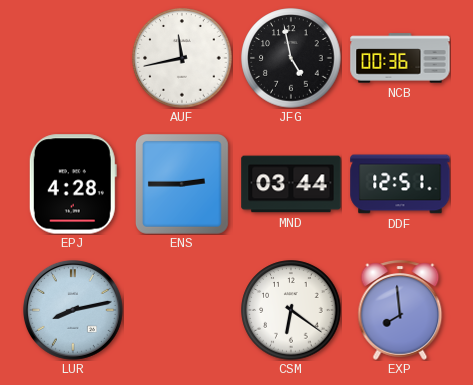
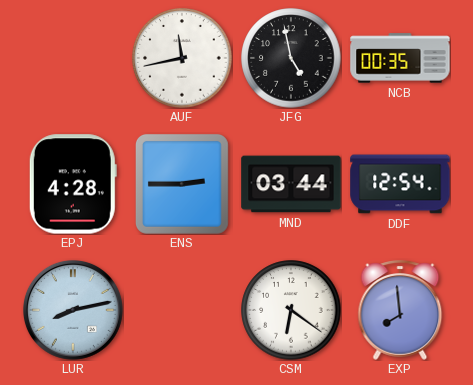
NCB: 00:36 -> 00:35
DDF: 12:51 -> 12:54
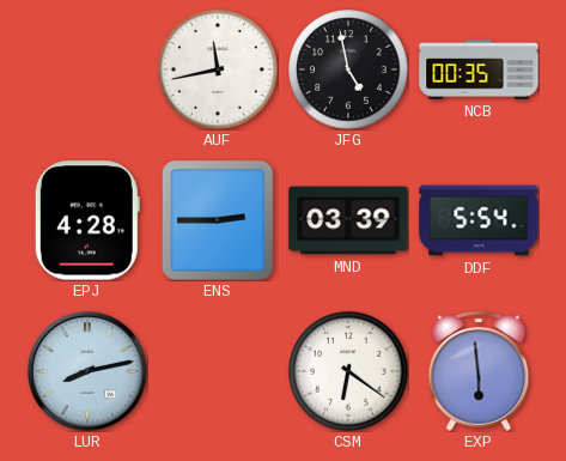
MND: 03:44 -> 03:39
DDF: 12:54 -> 5:54
EXP: 7:59 -> 5:59
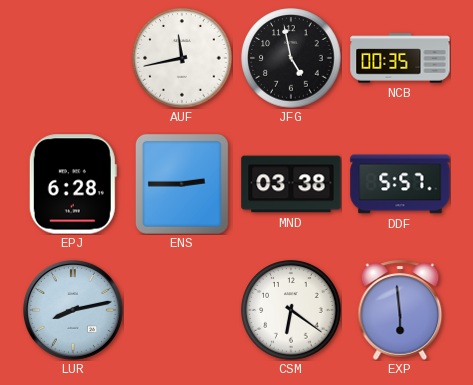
EPJ: 4:28 -> 6:28
MND: 03:39 -> 03:38
DDF: 5:54 -> 5:57
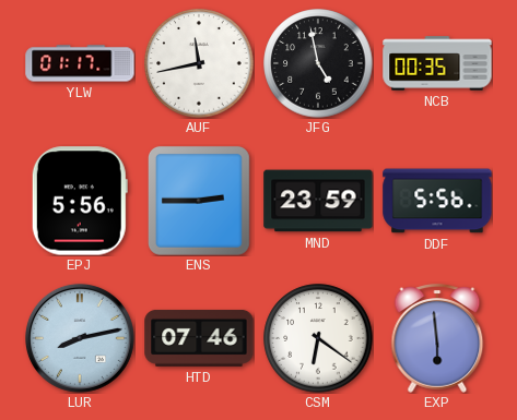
YLW: none -> 01:17
EPJ: 6:28 -> 5:56
MND: 03:38 -> 23:59
DDF: 5:57 -> 5:56
HTD: none -> 07:46
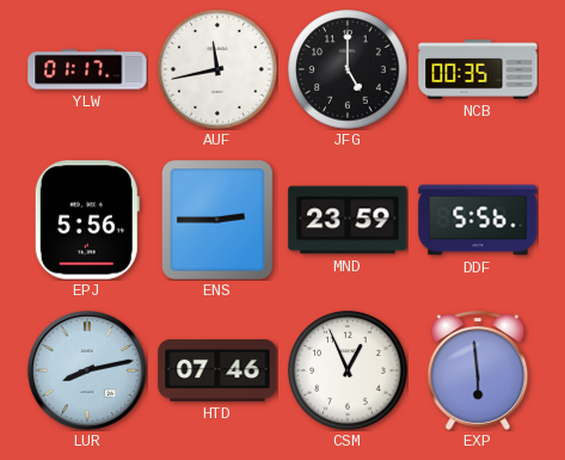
JFG: 4:58 -> 5:00
CSM: 6:21 -> 12:56
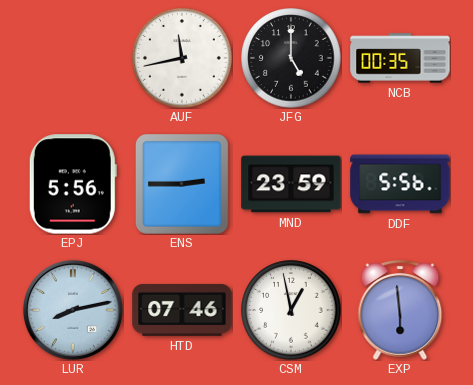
YLW: 01:17 -> none
CSM: 12:56 -> 12:58
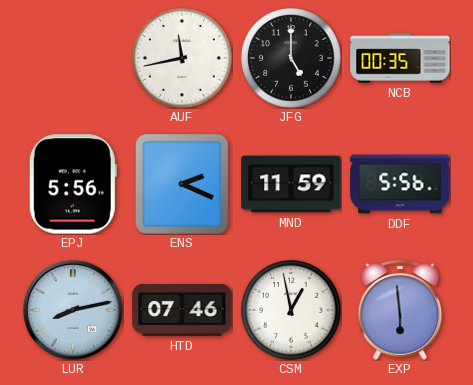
ENS: 2:45 -> 2:19
MND: 23:59 -> 11:59
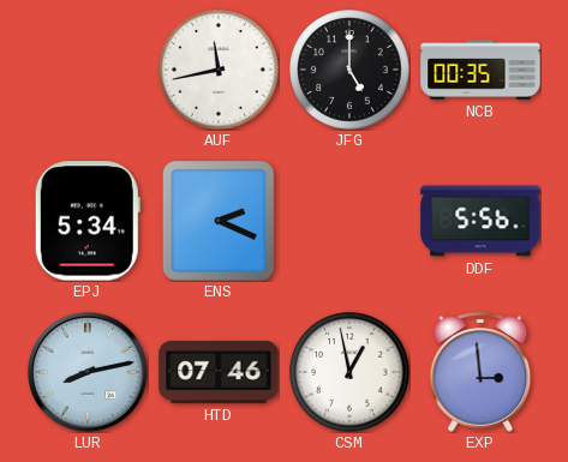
EPJ: 5:56 -> 5:34
MND: 11:59 -> none
EXP: 5:59 -> 2:59
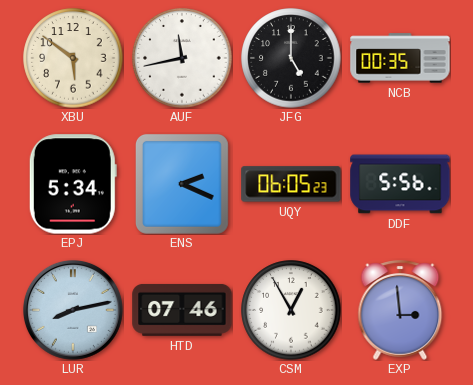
XBU: none -> 5:51
UQY: none -> 06:05
CSM: 12:58 -> 12:55
